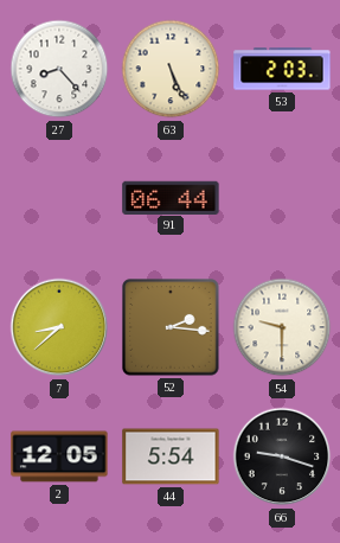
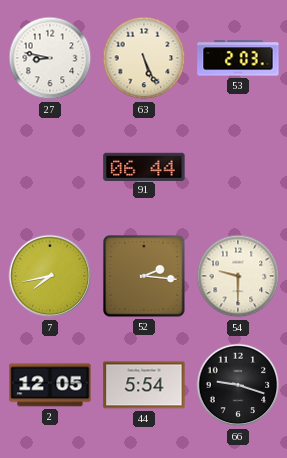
27: 8:23 -> 8:47
7: 8:38 -> 7:43
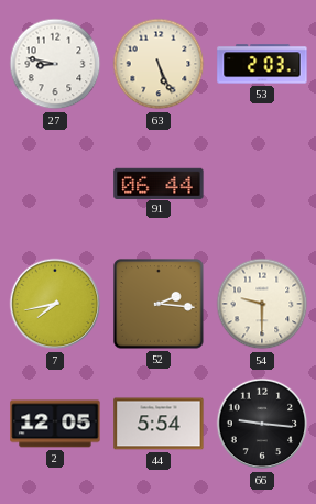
66: 9:18 -> 9:16
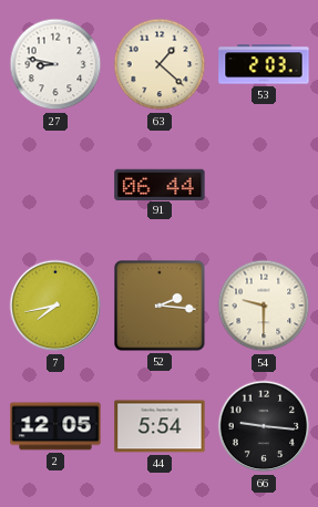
63: 5:26 -> 1:22
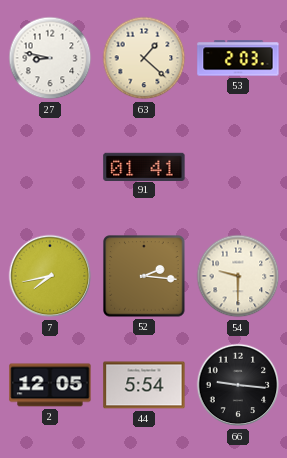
91: 06:44 -> 01:41
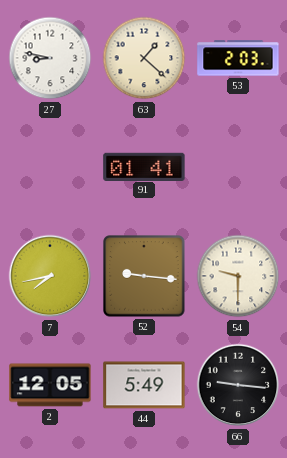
52: 2:16 -> 9:16
44: 5:54 -> 5:49
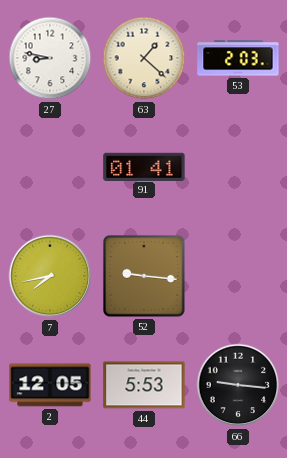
54: 9:30 -> none
44: 5:49 -> 5:53
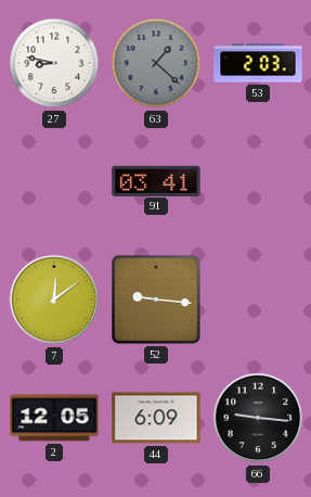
63 dial: cream -> grey
91: 01:41 -> 03:41
7: 7:43 -> 12:09
44: 5:53 -> 6:09
